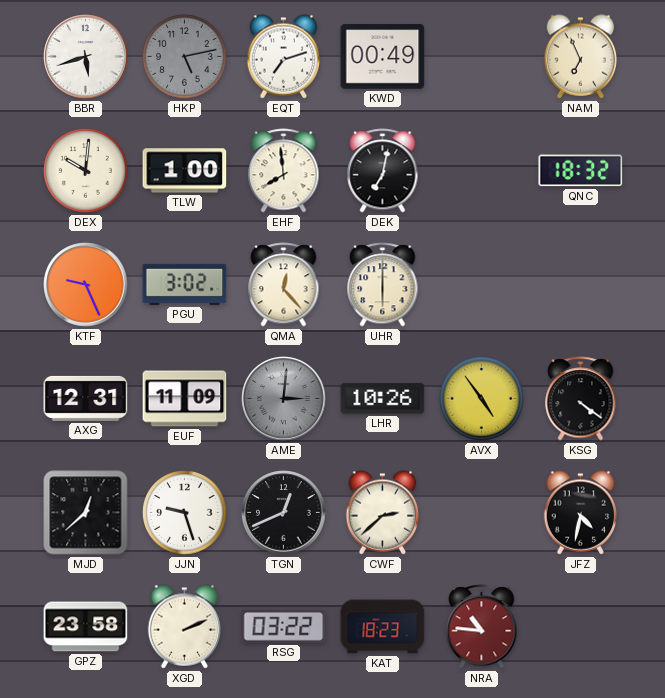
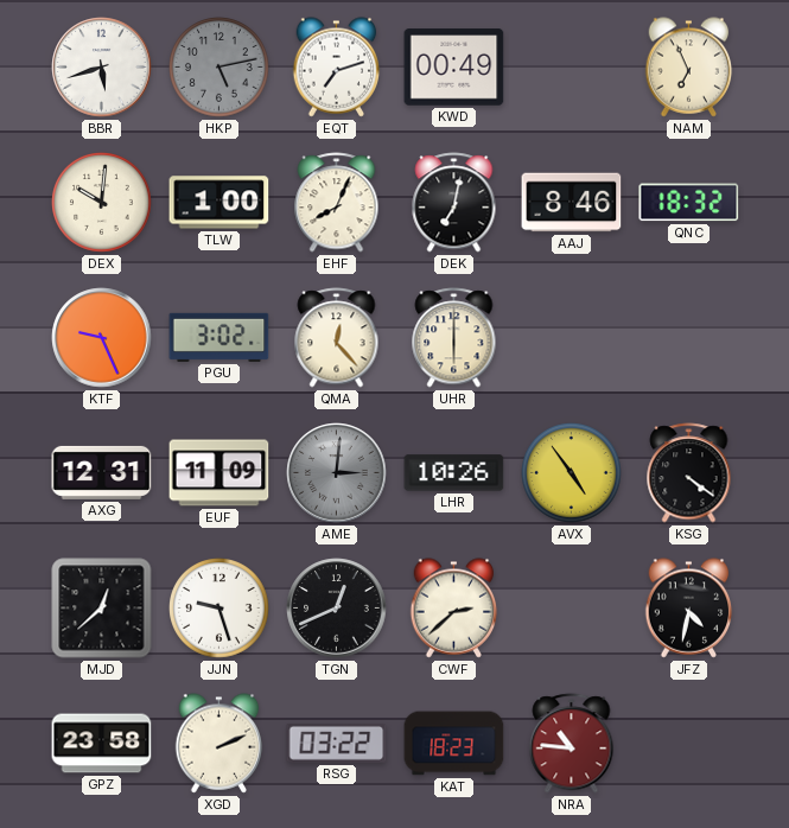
EHF: 7:59 -> 8:04
AAJ: none -> 8:46
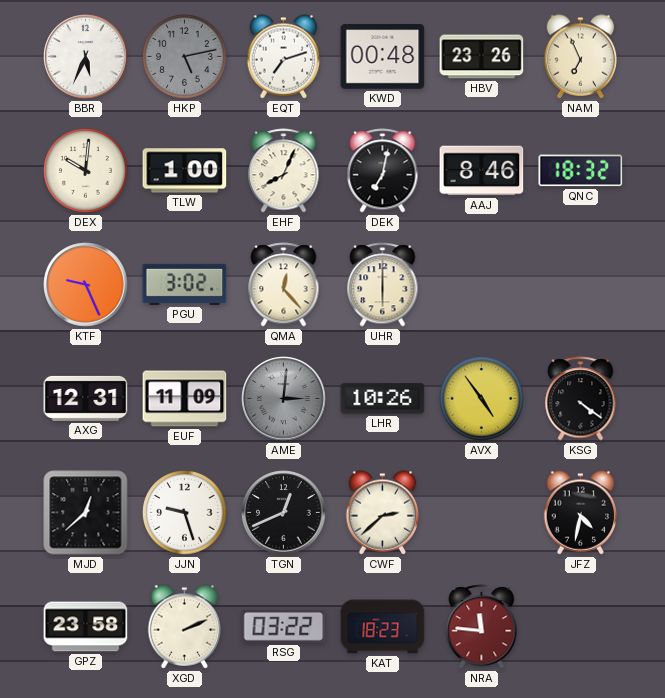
BBR: 5:42 -> 5:34
KWD: 00:49 -> 00:48
HBV: none -> 23:26
NRA: 10:46 -> 11:46
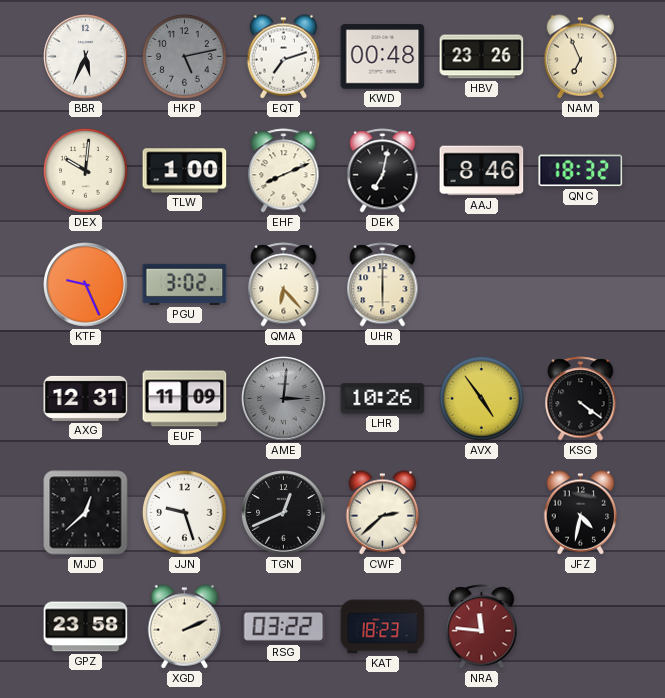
EHF: 8:04 -> 8:11
QMA: 12:23 -> 6:23
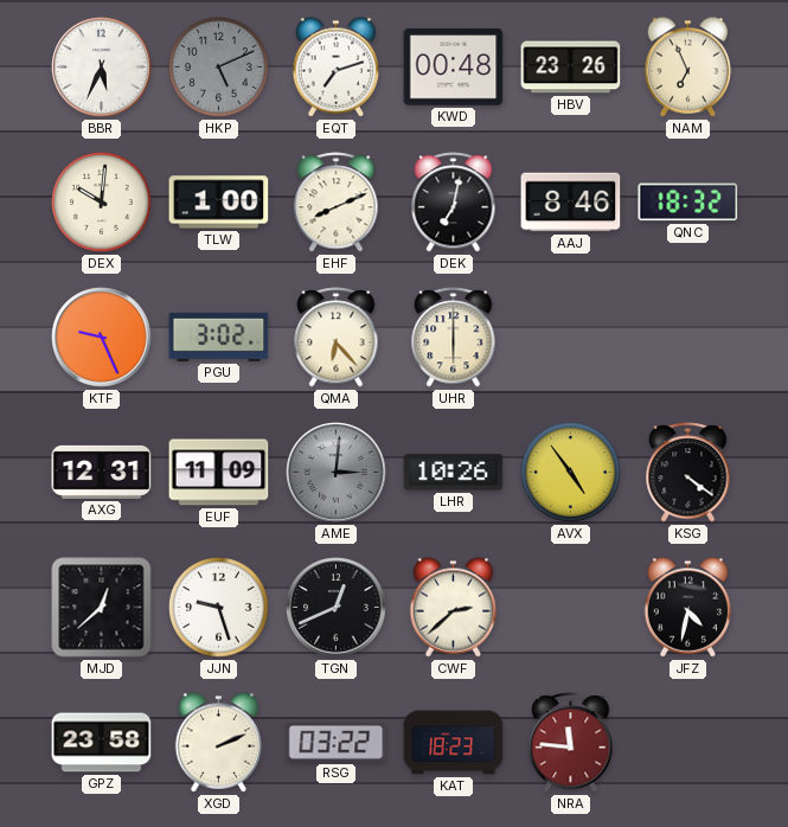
HKP: 5:13 -> 5:11
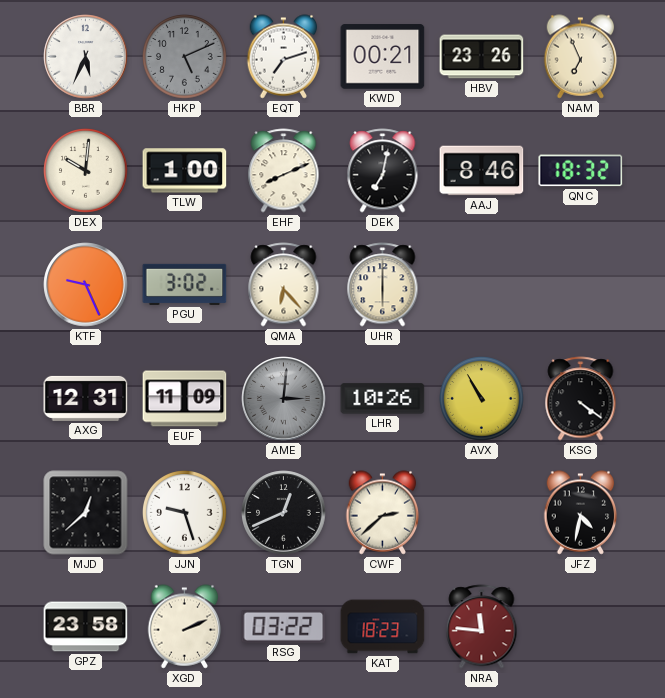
KWD: 00:48 -> 00:21
AVX: 4:54 -> 10:55
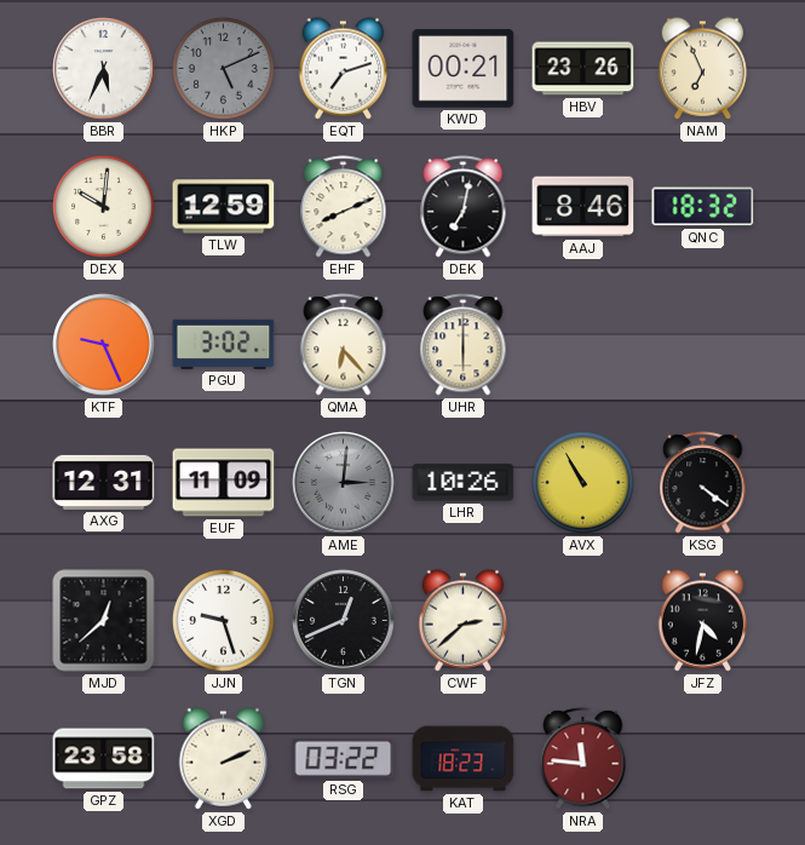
TLW: 1:00 -> 12:59
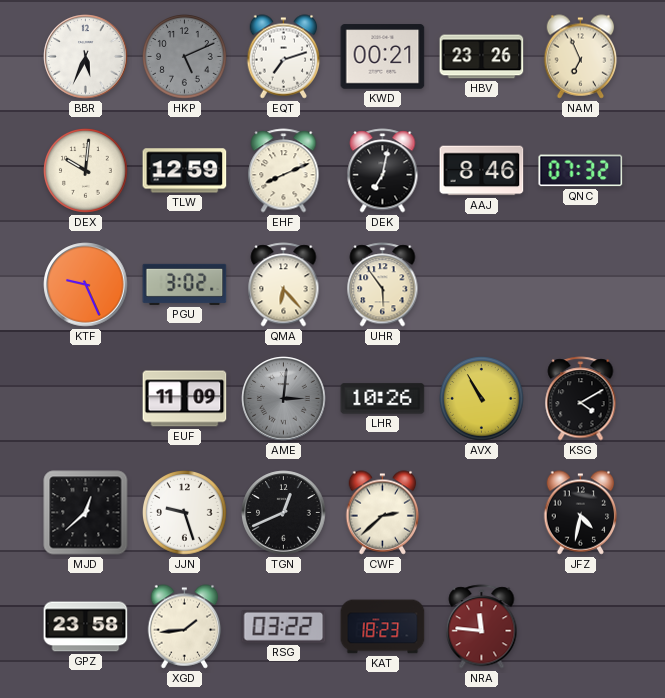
QNC: 18:32 -> 07:32
UHR: 6:00 -> 5:54
AXG: 12:31 -> none
KSG: 4:21 -> 4:10
XGD: 2:11 -> 1:44
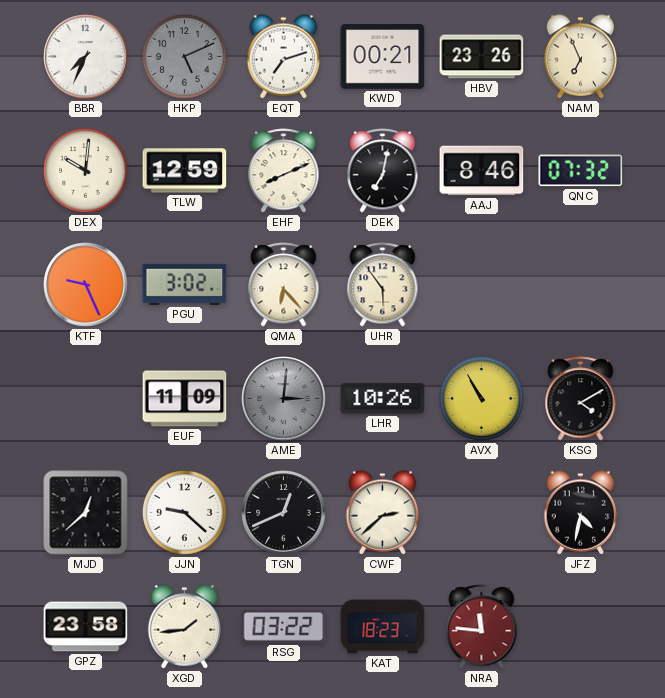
BBR: 5:34 -> 7:34
JJN: 9:27 -> 9:22
